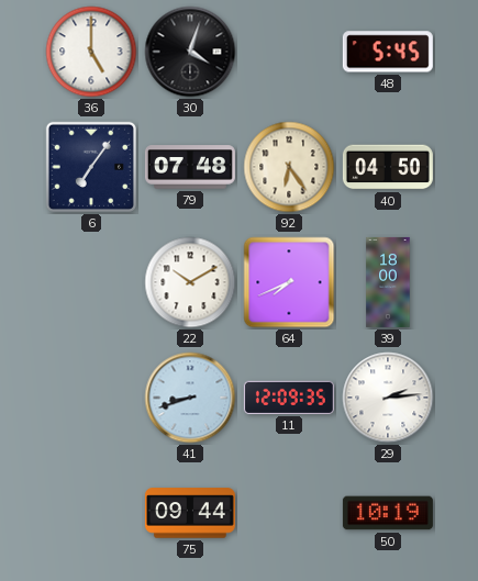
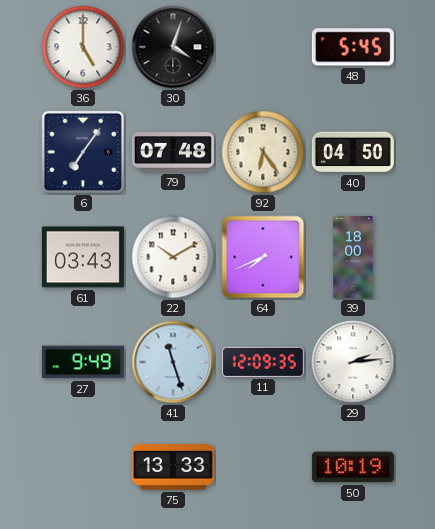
61: none -> 03:43
27: none -> 9:49
41: 8:42 -> 11:27
75: 09:44 -> 13:33
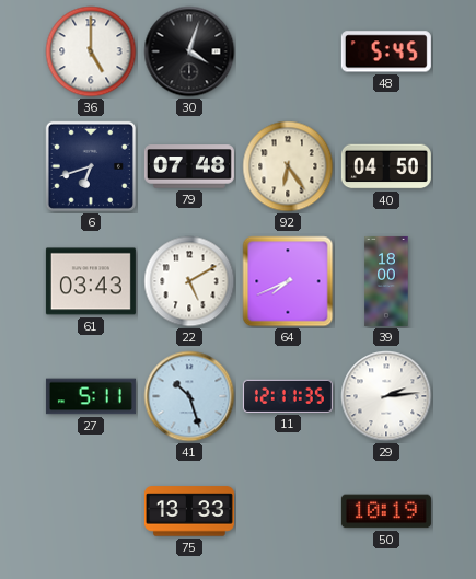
6: 7:06 -> 6:42
22: 10:10 -> 5:10
27: 9:49 -> 5:11
41: 11:27 -> 10:27
11: 12:09 -> 12:11
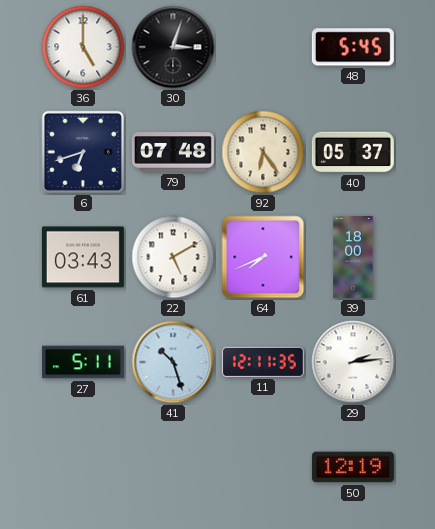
30: 4:03 -> 3:03
40: 04:50 -> 05:37
75: 13:33 -> none
50: 10:19 -> 12:19
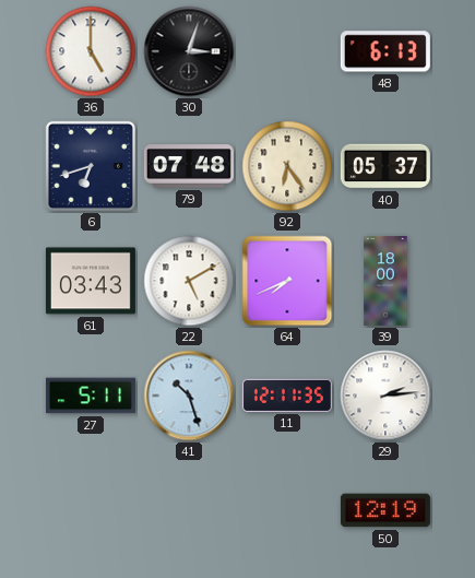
48: 5:45 -> 6:13
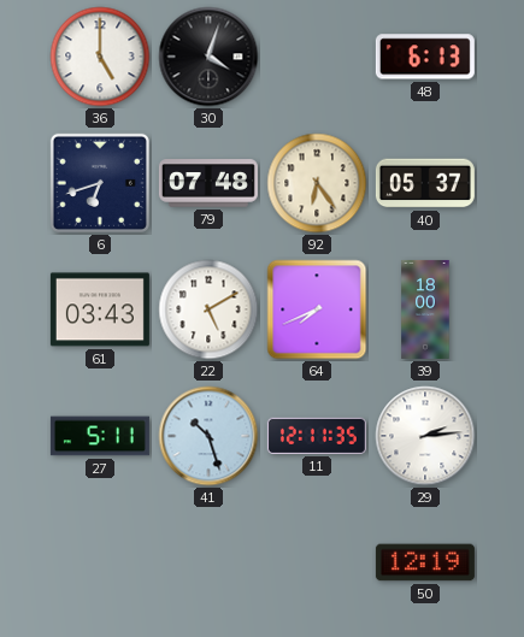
30: 3:03 -> 4:03
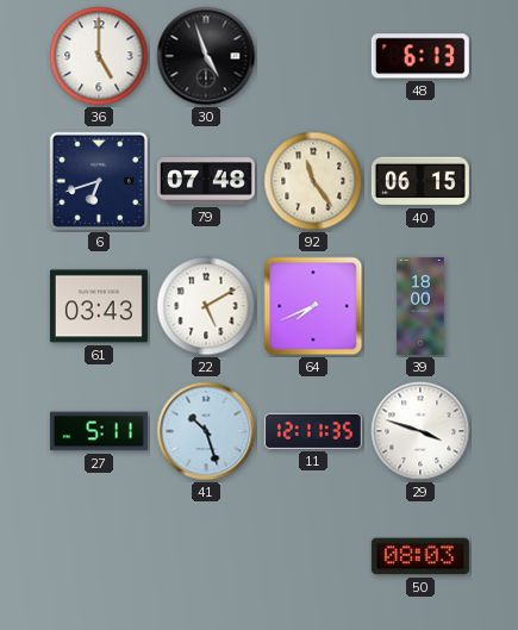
30: 4:03 -> 4:57
92: 6:24 -> 11:24
40: 05:37 -> 06:15
29: 2:14 -> 3:48
50: 12:19 -> 08:03
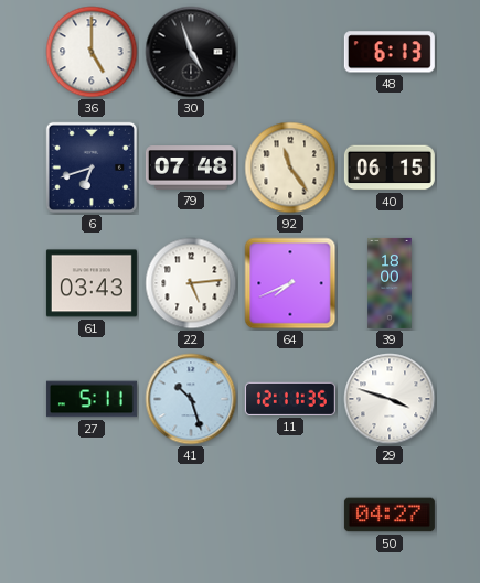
22: 5:10 -> 5:14
50: 08:03 -> 04:27
